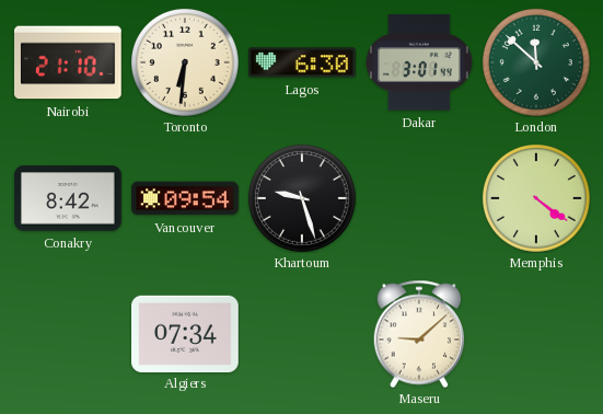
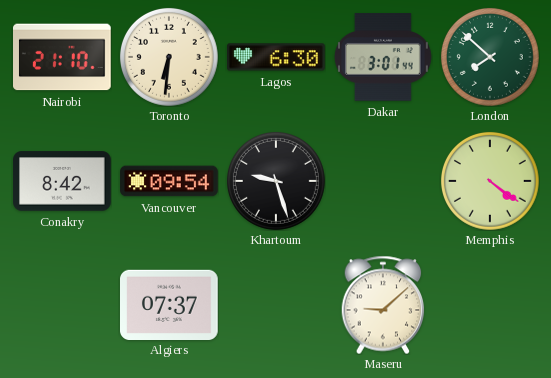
London: 11:52 -> 7:52
Algiers: 07:34 -> 07:37
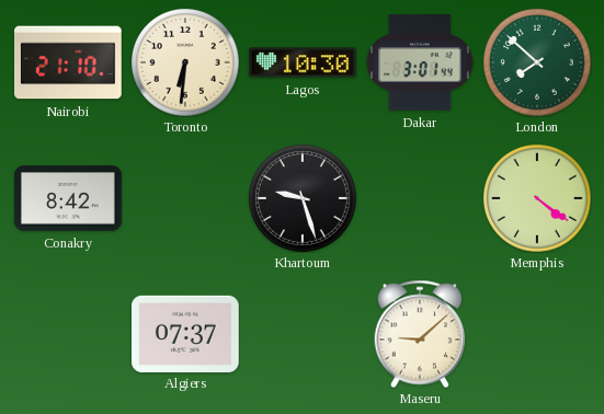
Lagos: 6:30 -> 10:30
Vancouver: 09:54 -> none
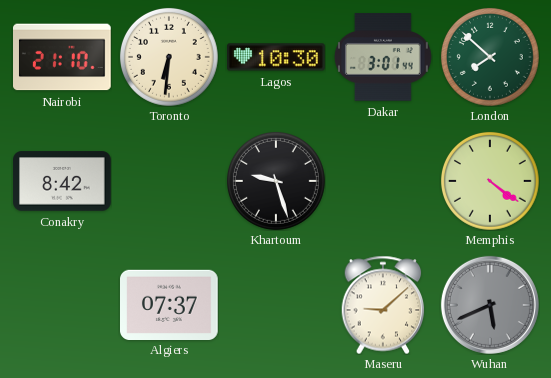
Wuhan: none -> 5:41
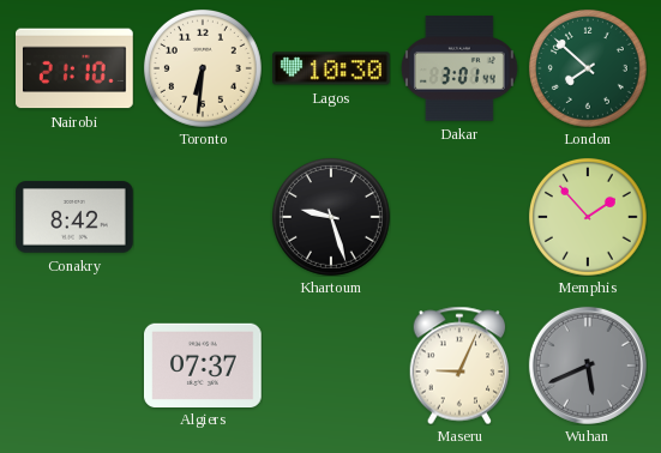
Memphis: 4:21 -> 1:53
Maseru: 9:08 -> 9:04
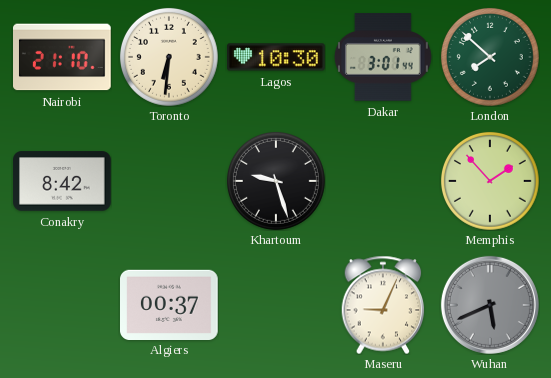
Algiers: 07:37 -> 00:37
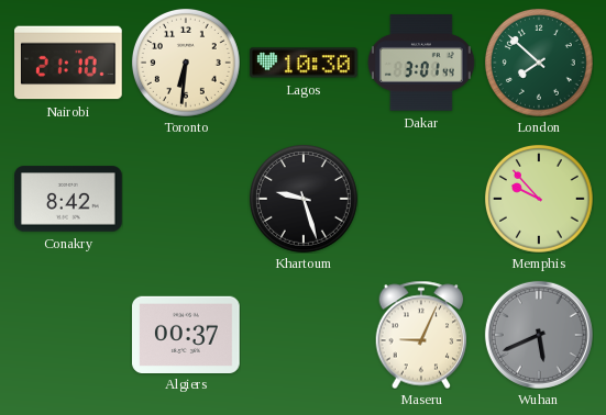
Memphis: 1:53 -> 9:53
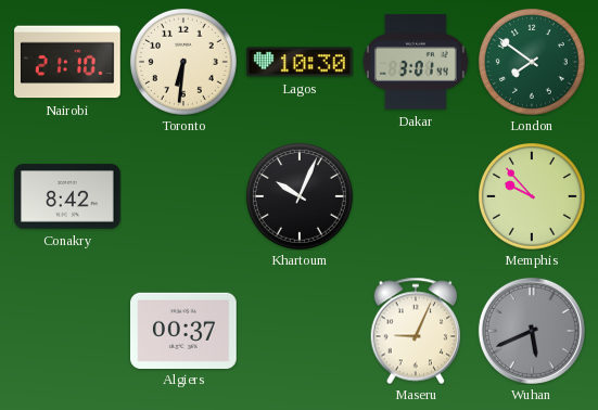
London: 7:52 -> 7:51
Khartoum: 9:27 -> 10:04
